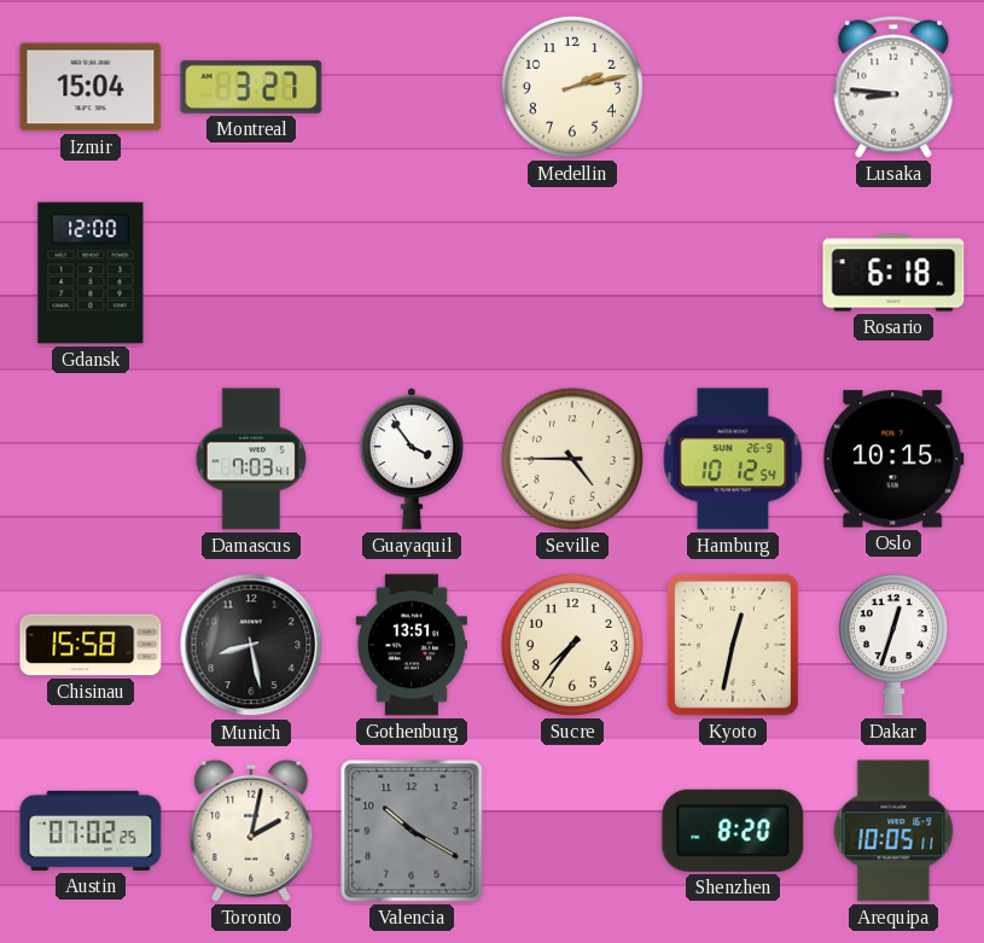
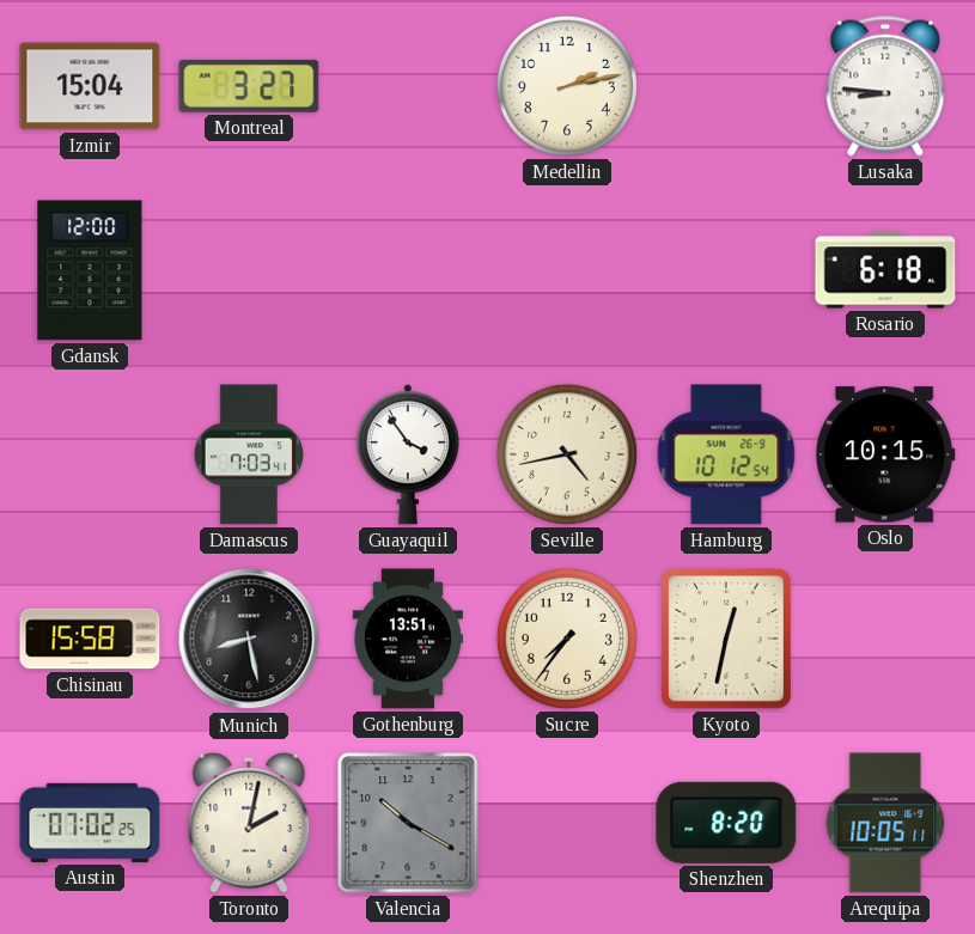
Seville: 4:45 -> 4:43
Dakar: 12:33 -> none
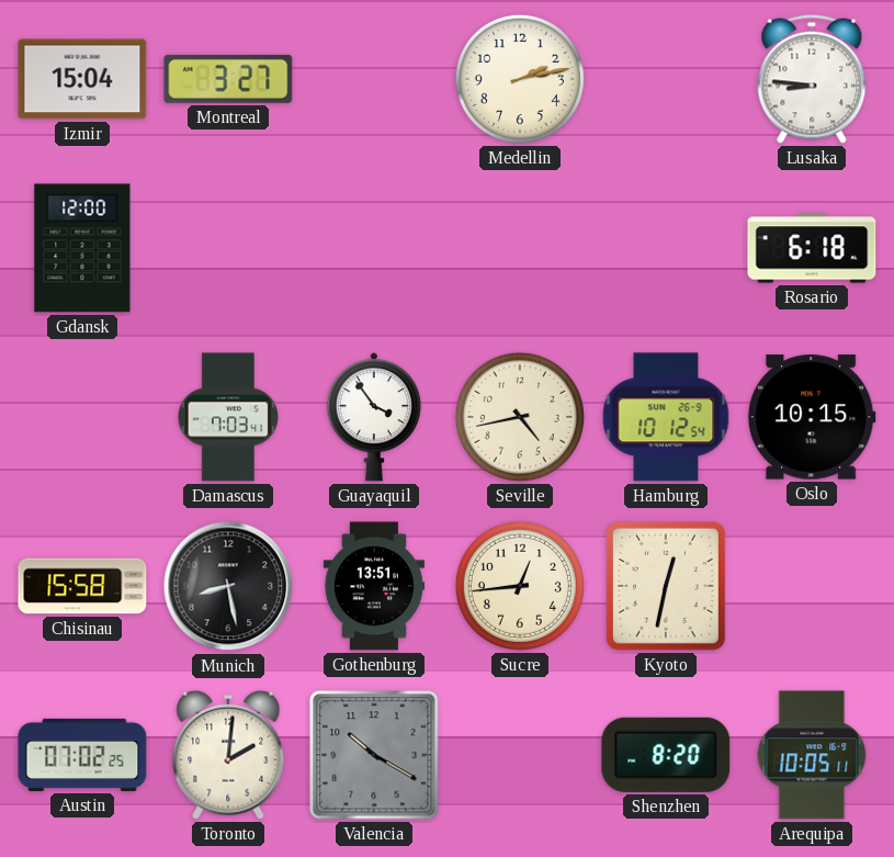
Sucre: 7:36 -> 12:44
Toronto: 2:02 -> 2:01
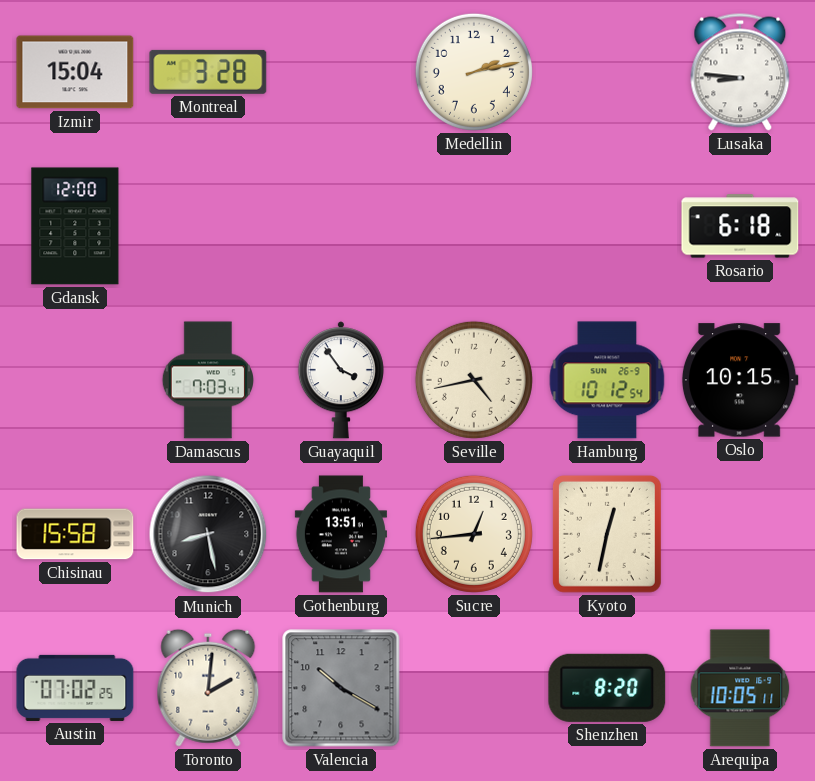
Montreal: 3:27 -> 3:28
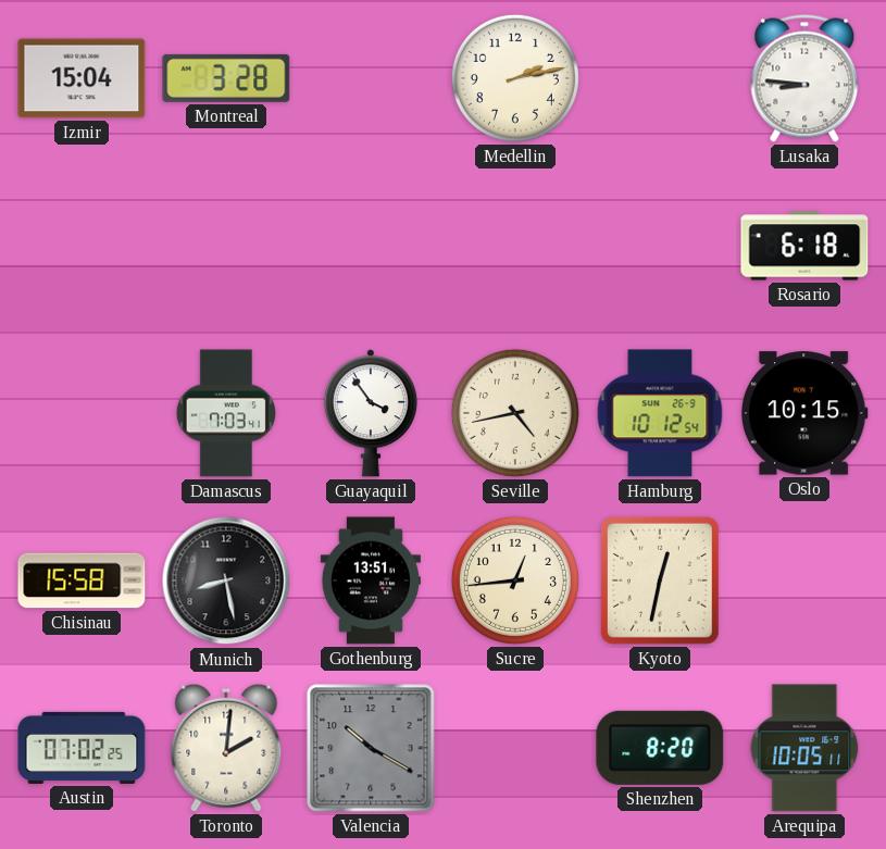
Gdansk: 12:00 -> none
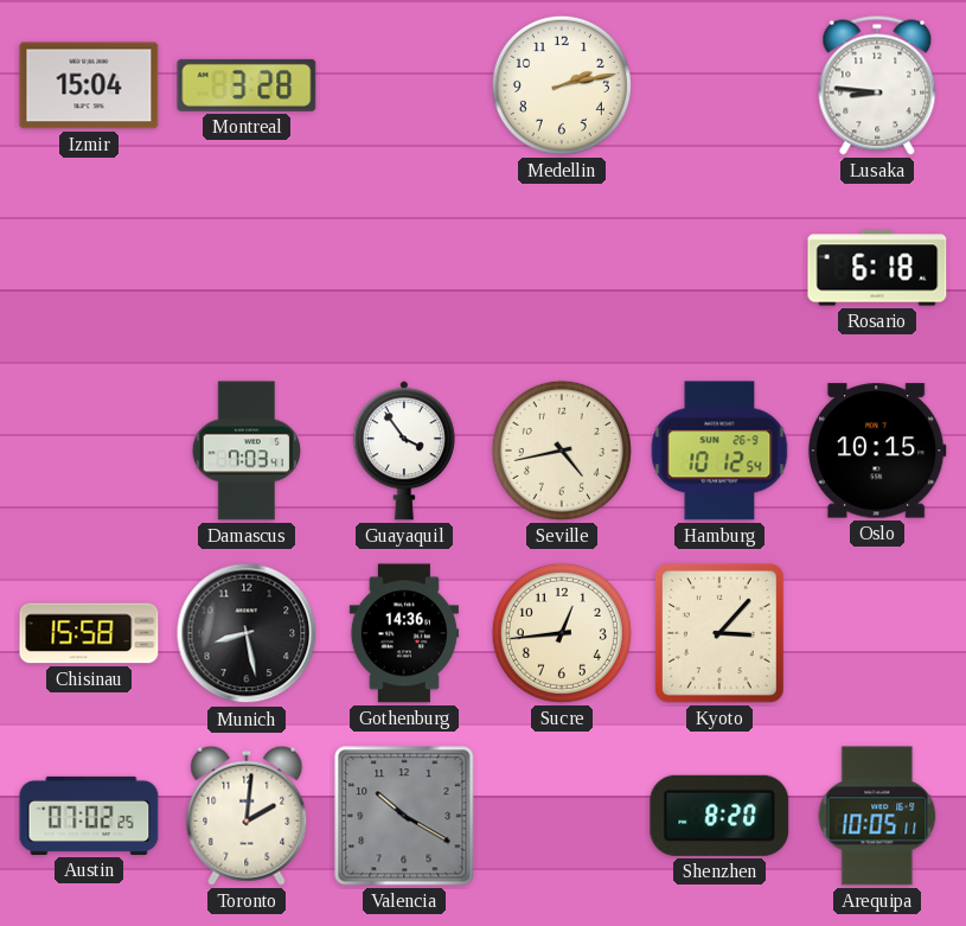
Gothenburg: 13:51 -> 14:36
Kyoto: 12:32 -> 3:07
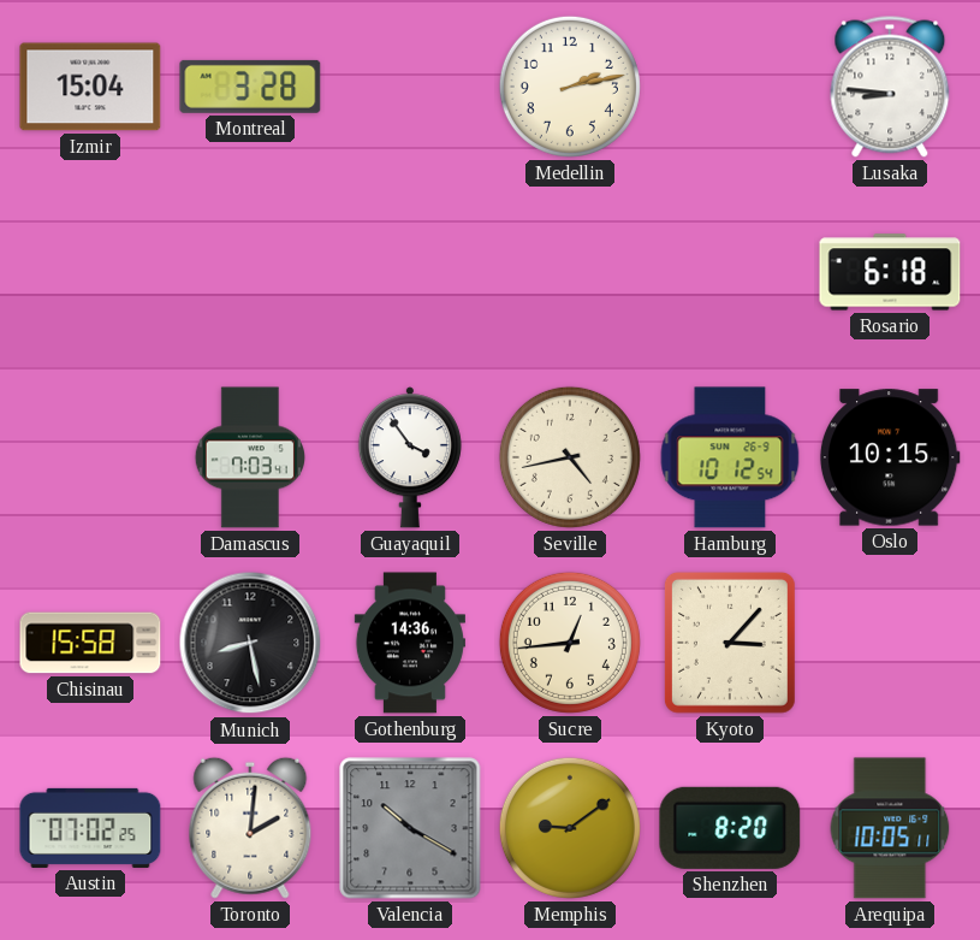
Memphis: none -> 9:09
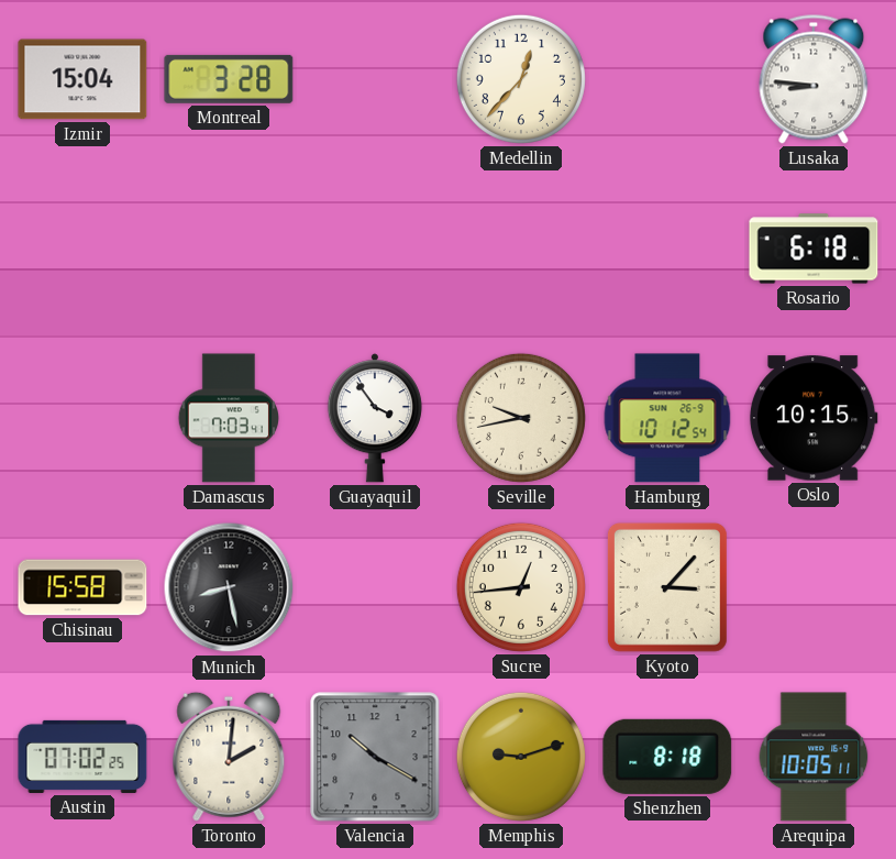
Medellin: 2:13 -> 12:37
Seville: 4:43 -> 9:43
Gothenburg: 14:36 -> none
Memphis: 9:09 -> 9:12
Shenzhen: 8:20 -> 8:18
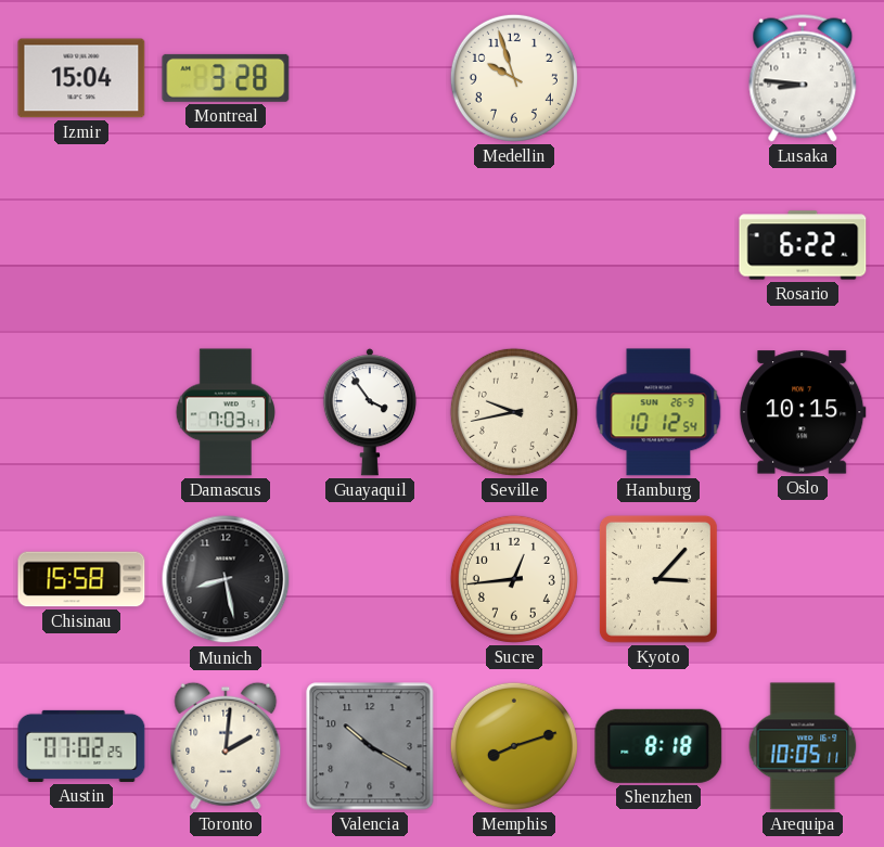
Medellin: 12:37 -> 9:57
Rosario: 6:18 -> 6:22
Memphis: 9:12 -> 8:12
